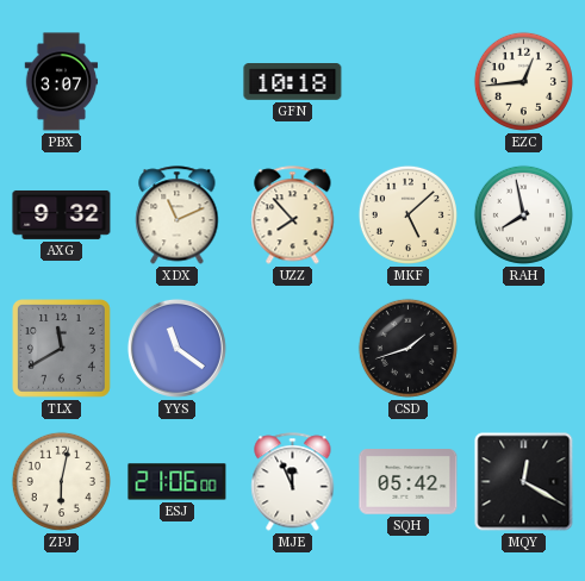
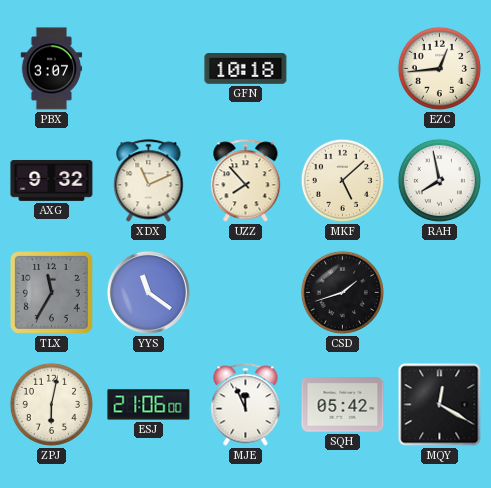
TLX: 11:40 -> 11:35
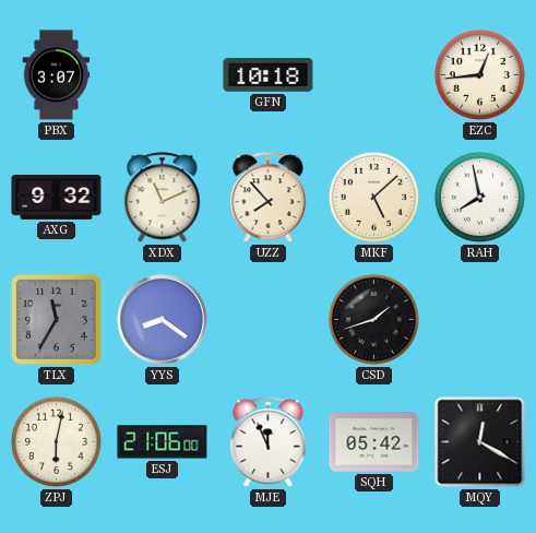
YYS: 11:21 -> 8:21
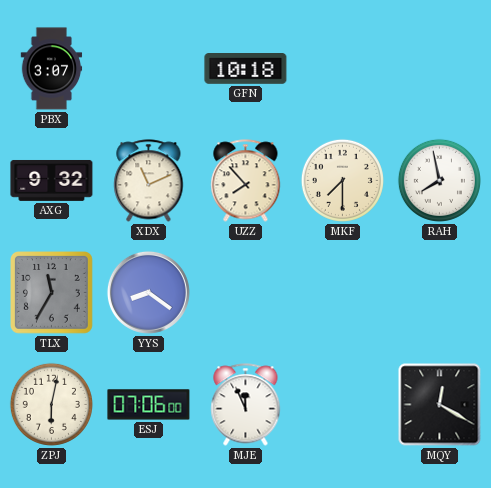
EZC: 12:44 -> none
MKF: 5:08 -> 7:30
CSD: 1:42 -> none
ESJ: 21:06 -> 07:06
SQH: 05:42 -> none
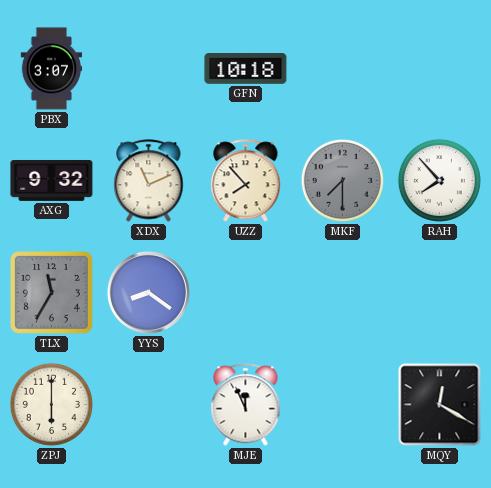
MKF dial: cream -> grey
RAH: 7:58 -> 7:53
ZPJ: 6:02 -> 6:00
ESJ: 07:06 -> none
